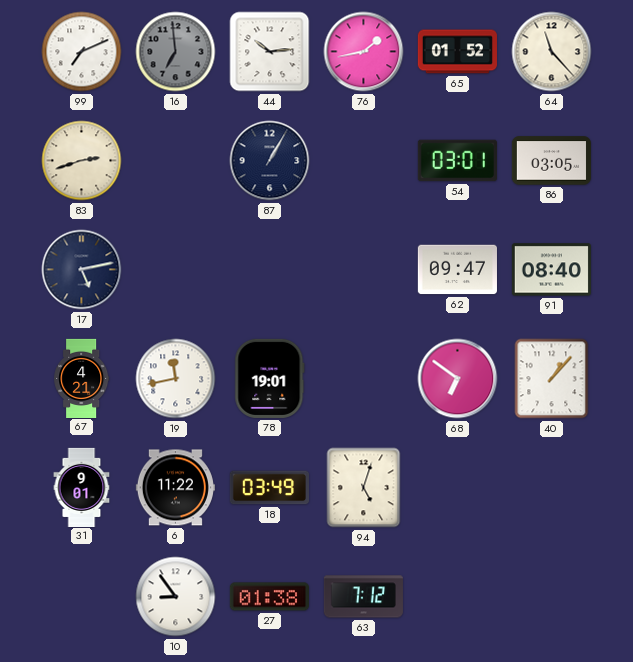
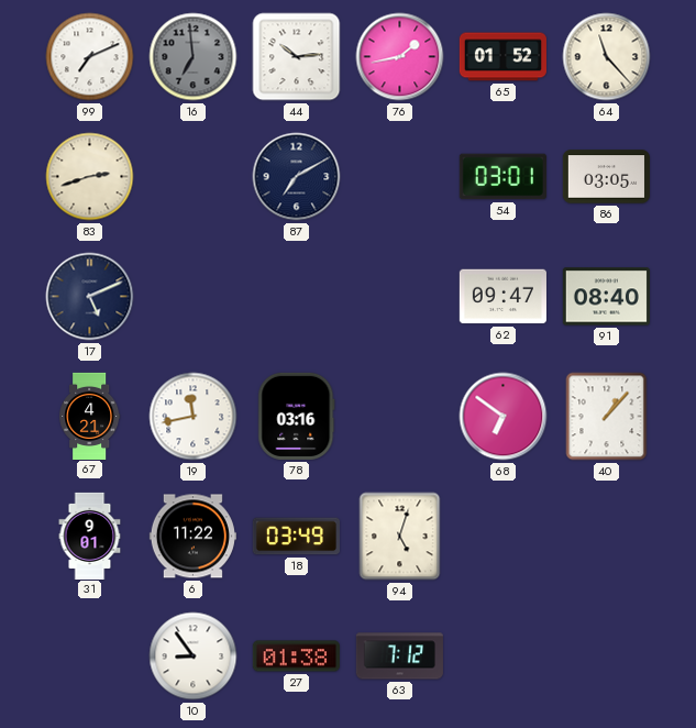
87: 1:05 -> 7:10
17: 5:13 -> 5:11
78: 19:01 -> 03:16
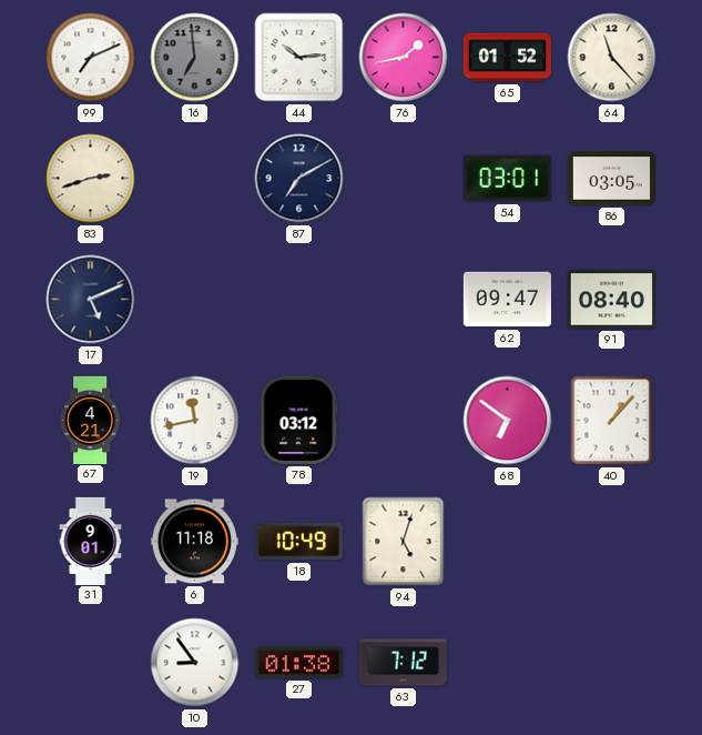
78: 03:16 -> 03:12
6: 11:22 -> 11:18
18: 03:49 -> 10:49
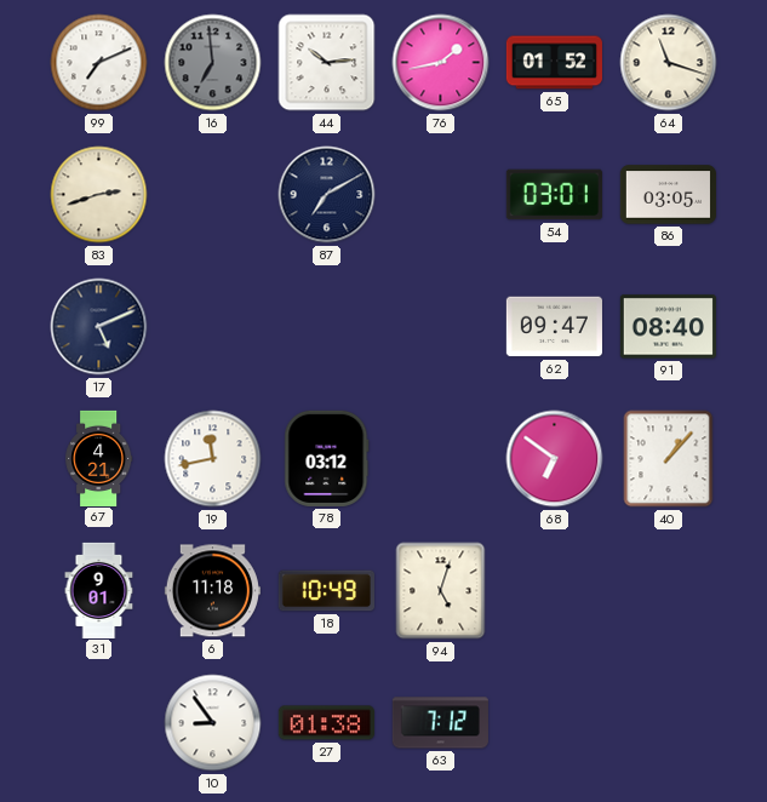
64: 11:23 -> 11:18
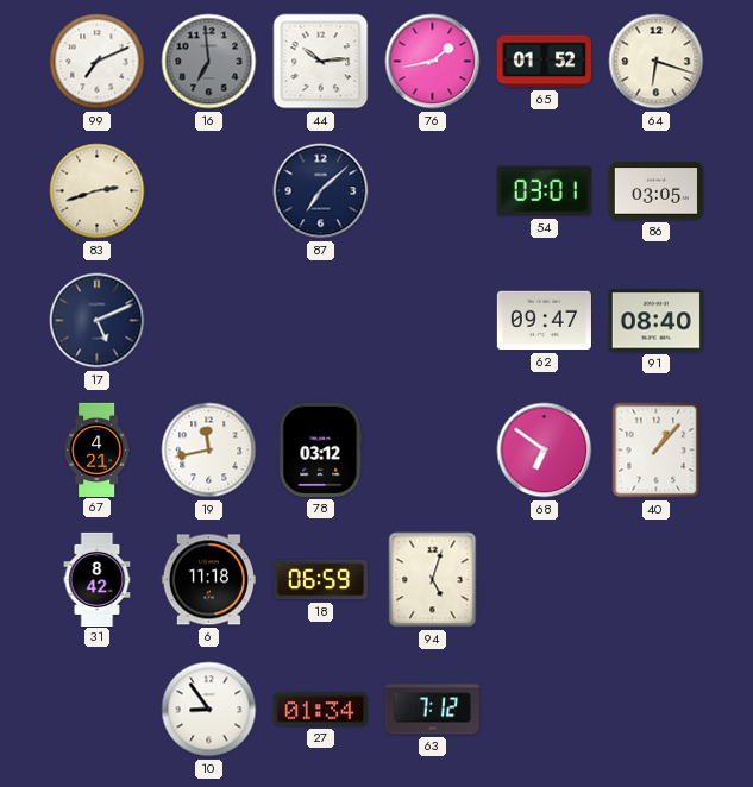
64: 11:18 -> 6:18
87: 7:10 -> 7:08
31: 9:01 -> 8:42
18: 10:49 -> 06:59
27: 01:38 -> 01:34
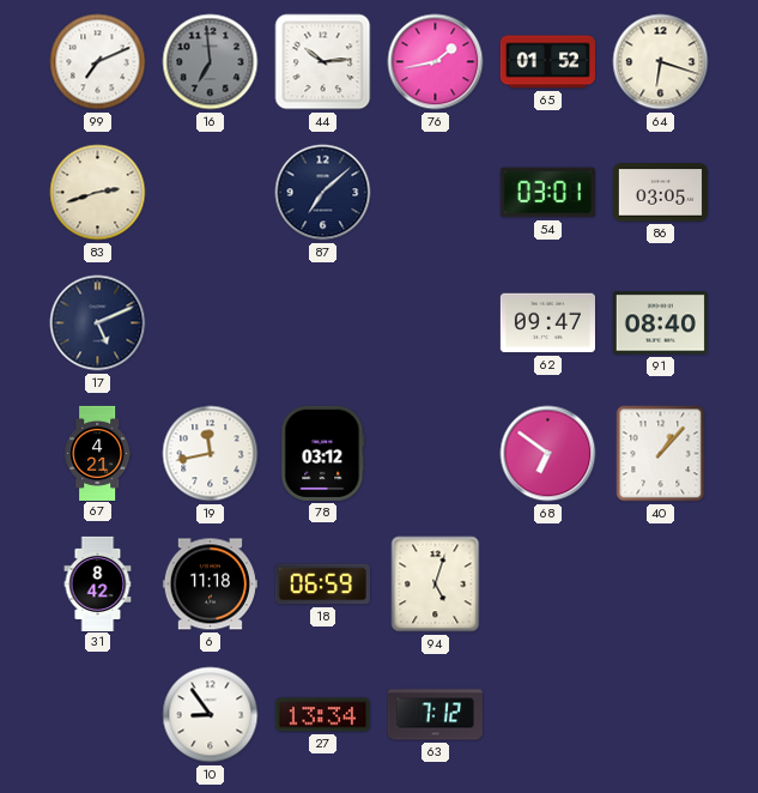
27: 01:34 -> 13:34
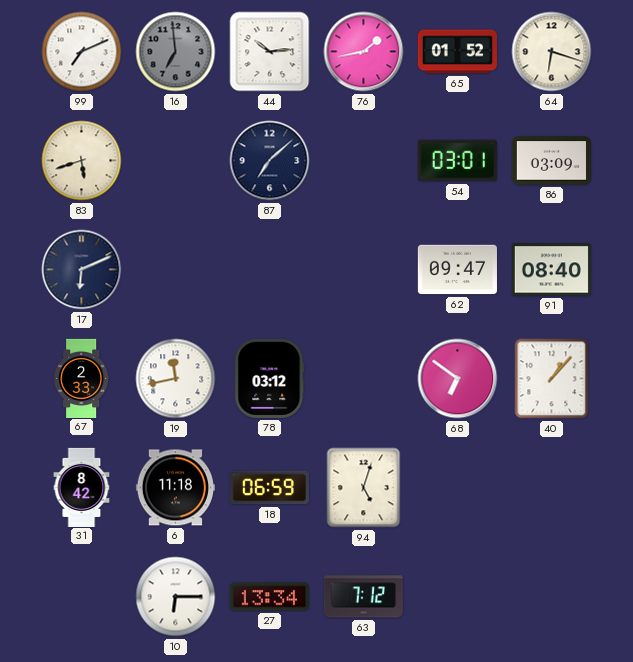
83: 2:42 -> 5:42
86: 03:05 -> 03:09
17: 5:11 -> 6:11
67: 4:21 -> 2:33
10: 8:54 -> 6:15
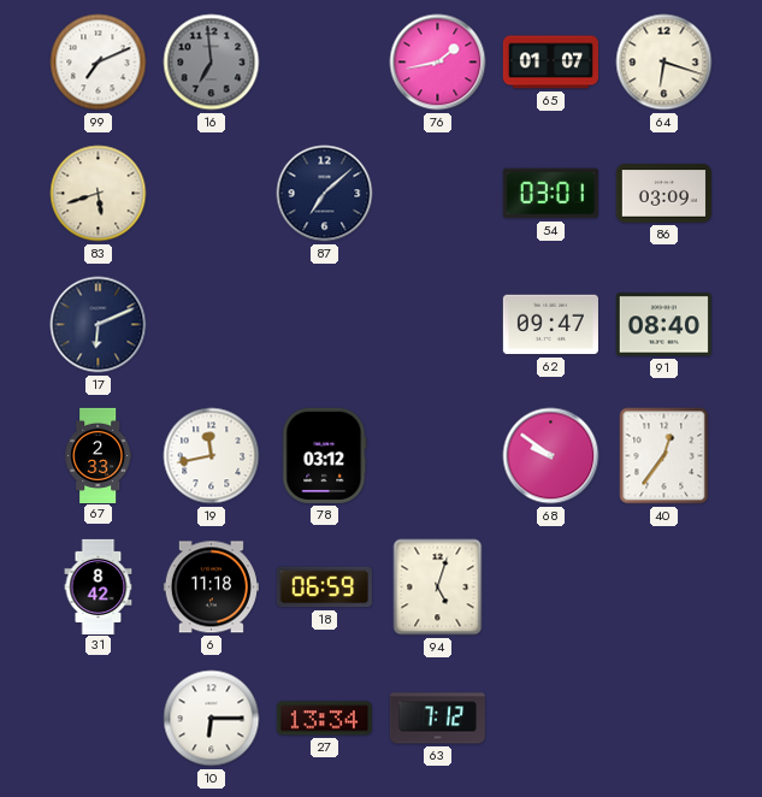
44: 10:14 -> none
65: 01:52 -> 01:07
68: 6:51 -> 9:51
40: 1:07 -> 12:36
